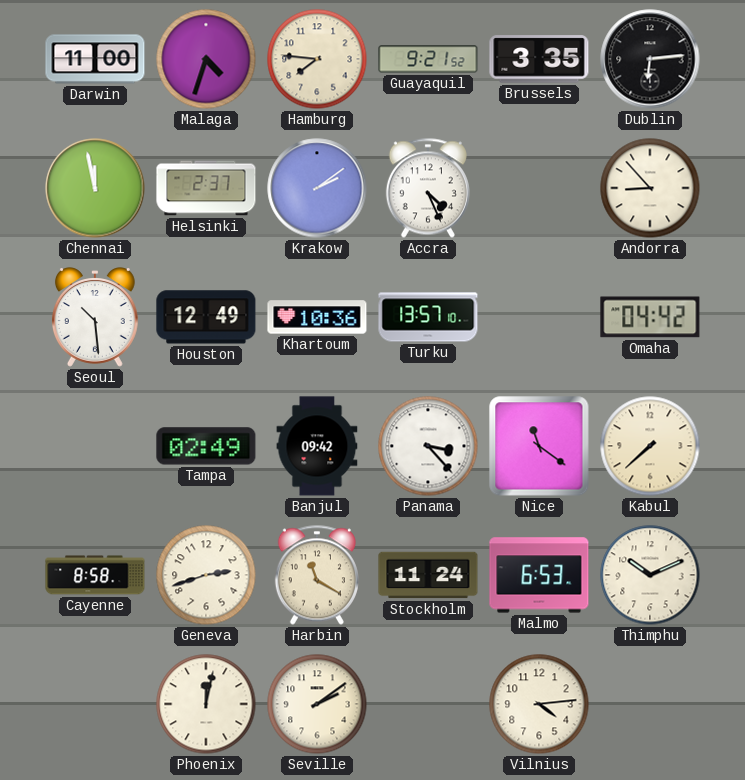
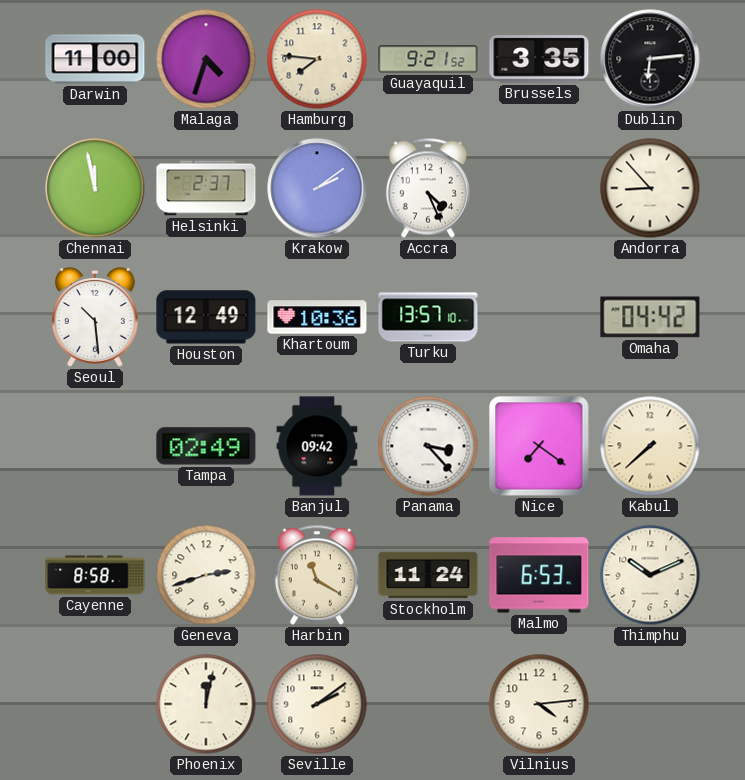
Nice: 11:21 -> 7:21
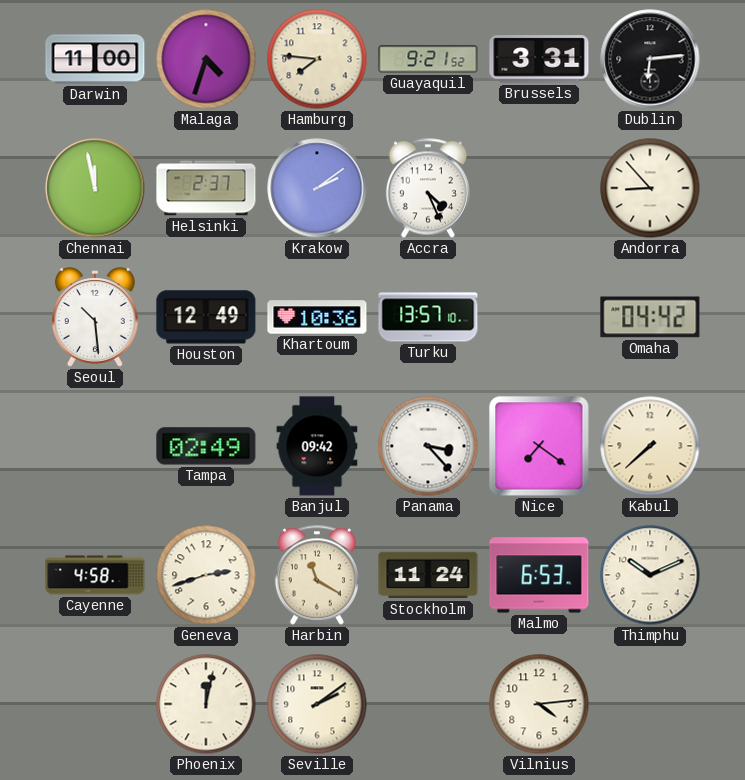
Brussels: 3:35 -> 3:31
Cayenne: 8:58 -> 4:58
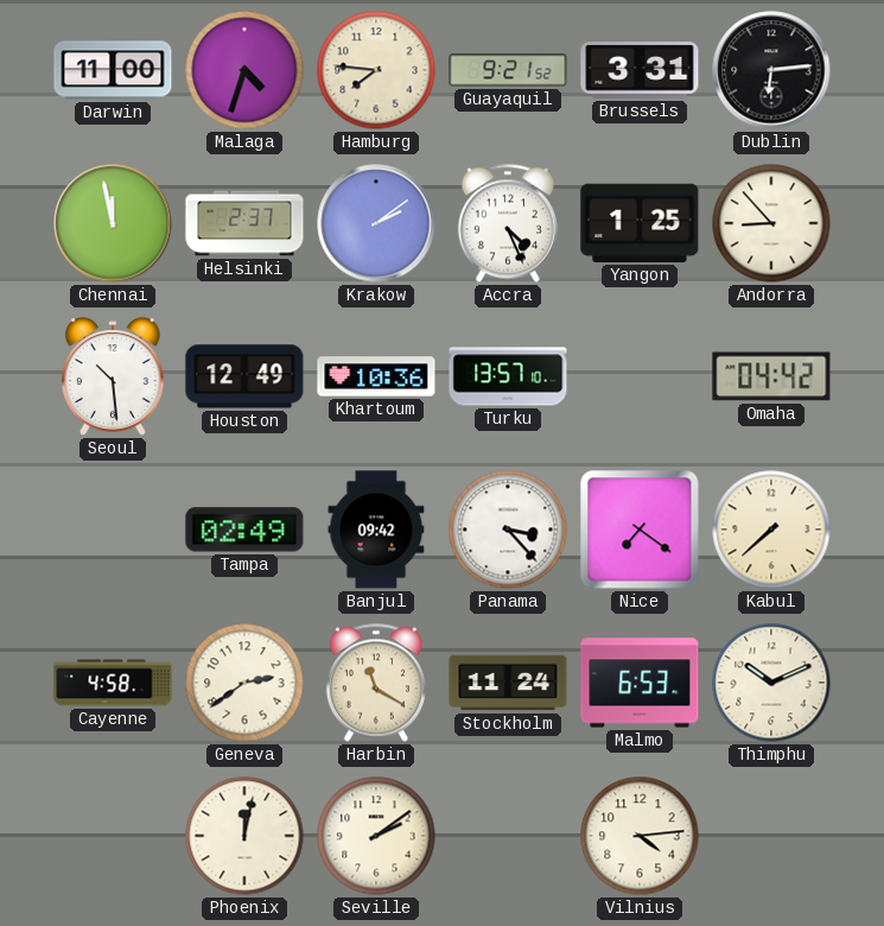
Yangon: none -> 1:25
Geneva: 2:42 -> 2:39
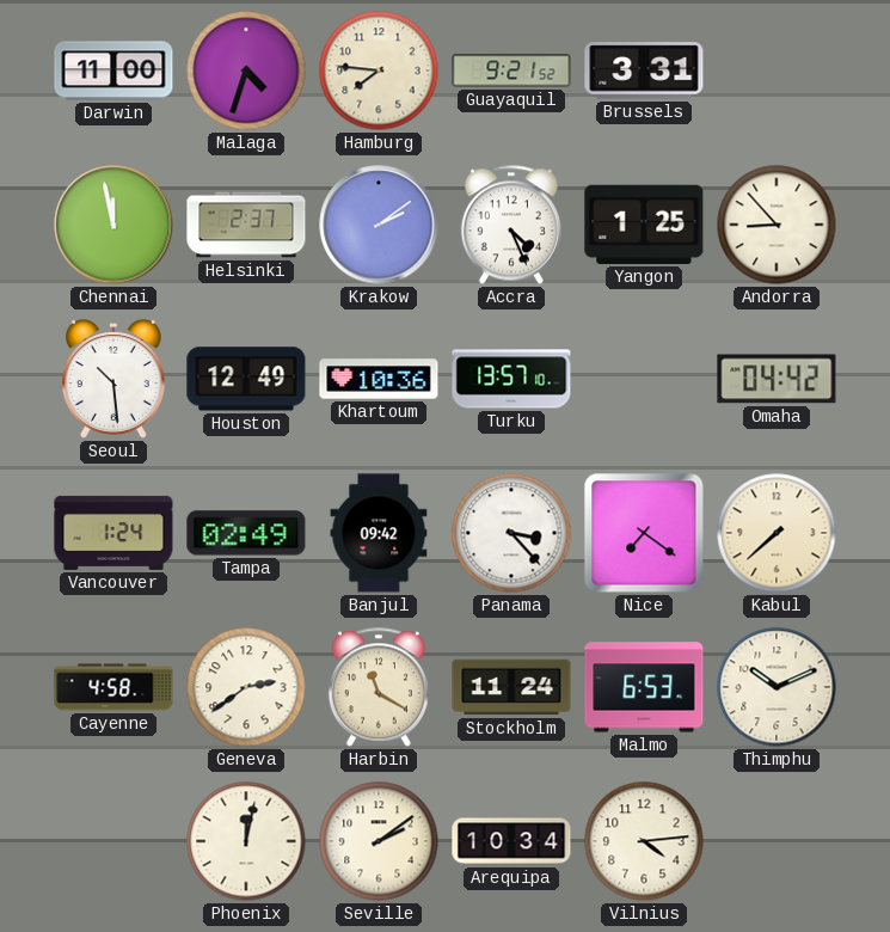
Dublin: 6:14 -> none
Vancouver: none -> 1:24
Arequipa: none -> 10:34
